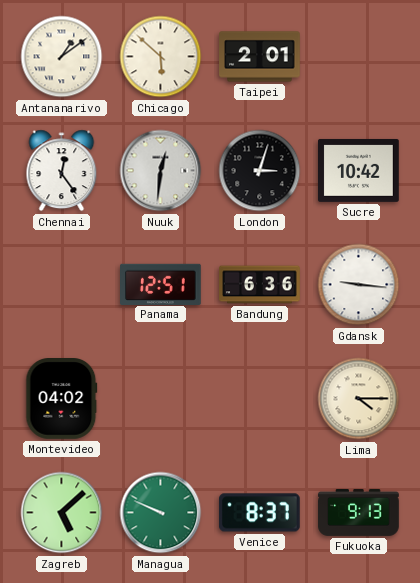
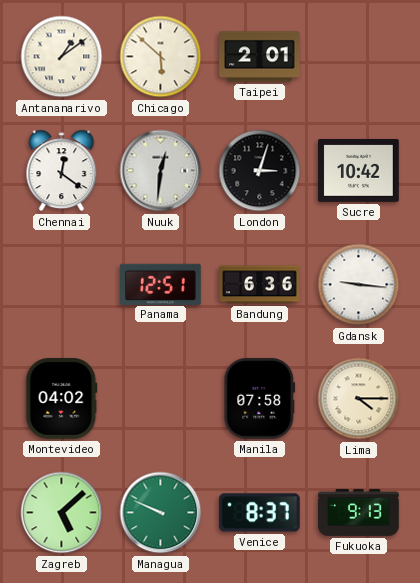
Chennai: 12:24 -> 12:21
Manila: none -> 07:58
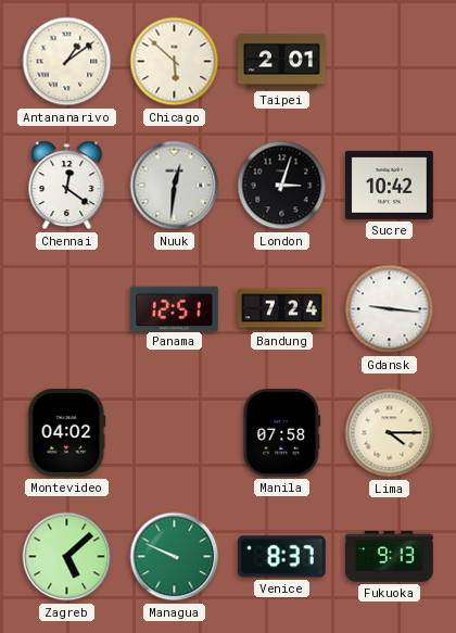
Bandung: 6:36 -> 7:24
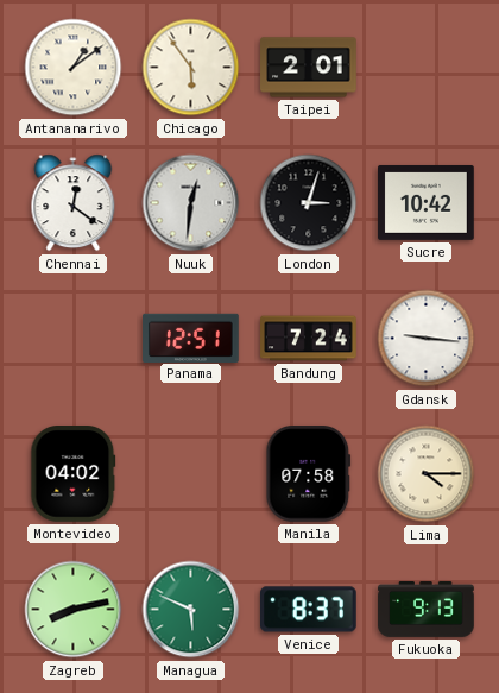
Chicago: 5:52 -> 5:54
Zagreb: 5:08 -> 8:13
Managua: 9:49 -> 5:49
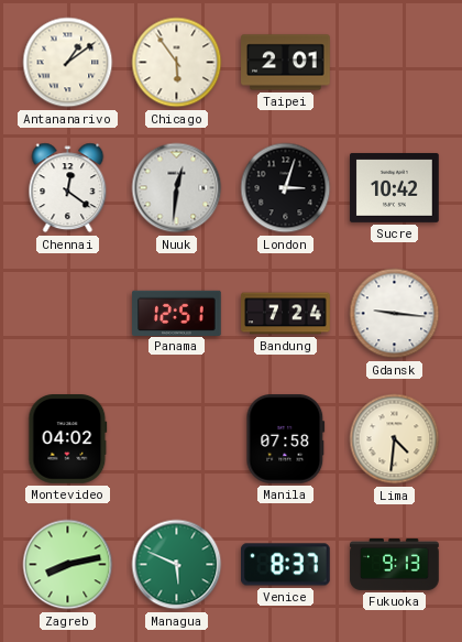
Lima: 4:15 -> 4:31
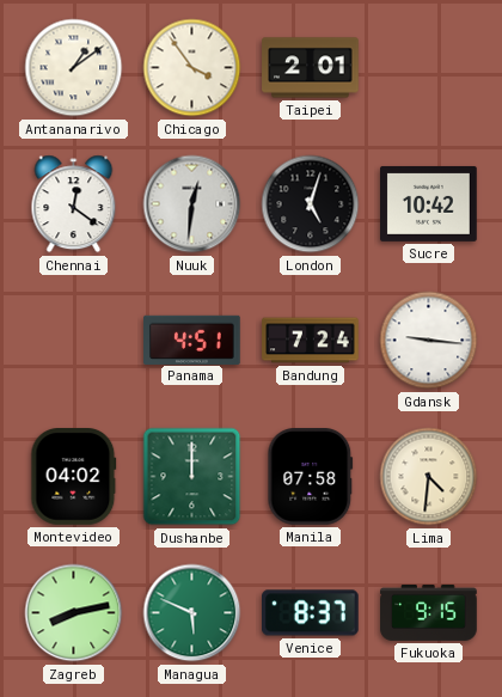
Chicago: 5:54 -> 3:54
London: 3:03 -> 5:03
Panama: 12:51 -> 4:51
Dushanbe: none -> 12:00
Fukuoka: 9:13 -> 9:15
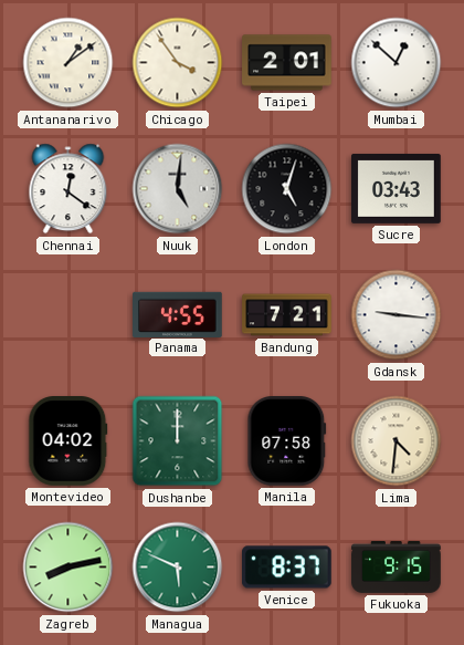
Mumbai: none -> 12:52
Nuuk: 12:31 -> 5:01
Sucre: 10:42 -> 03:43
Panama: 4:51 -> 4:55
Bandung: 7:24 -> 7:21
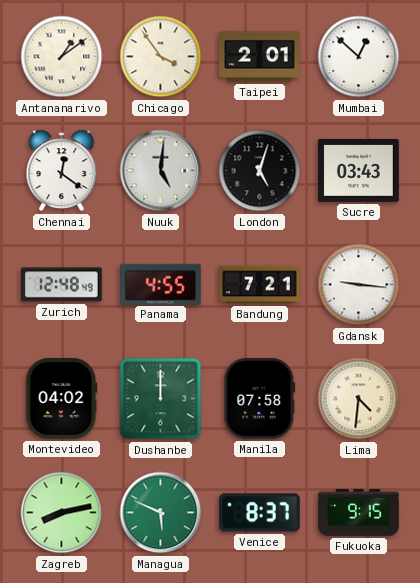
Zurich: none -> 12:48
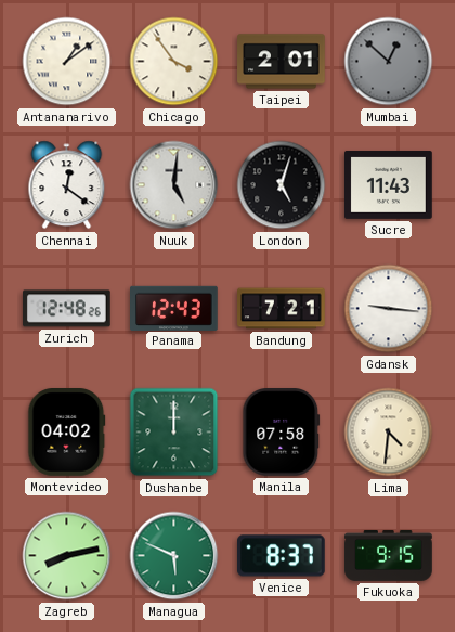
Mumbai dial: white -> grey
Sucre: 03:43 -> 11:43
Zurich: 12:48:49 -> 12:48:26
Panama: 4:55 -> 12:43
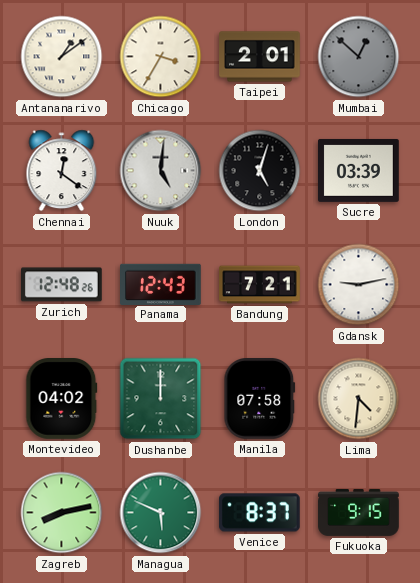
Chicago: 3:54 -> 3:35
Sucre: 11:43 -> 03:39
Gdansk: 9:16 -> 9:13
